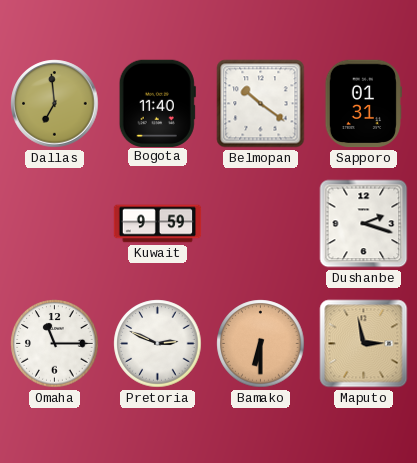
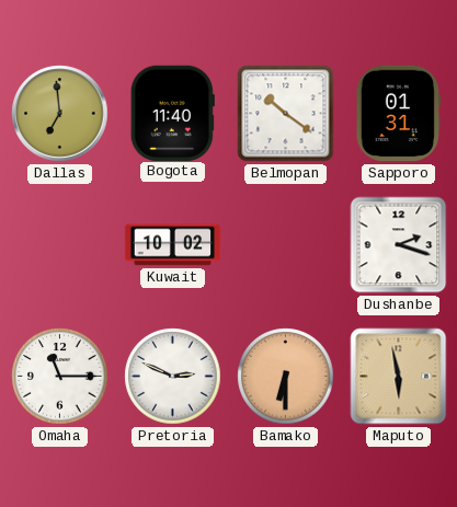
Kuwait: 9:59 -> 10:02
Maputo: 2:58 -> 5:58
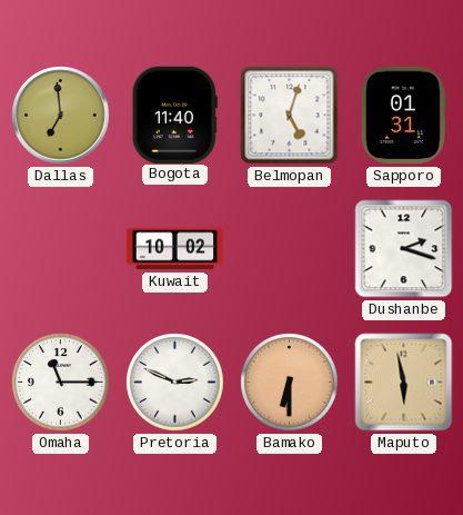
Belmopan: 10:21 -> 5:03
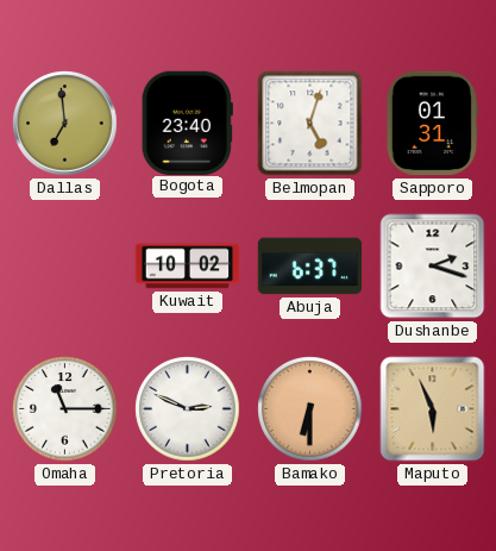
Bogota: 11:40 -> 23:40
Abuja: none -> 6:37
Maputo: 5:58 -> 5:56
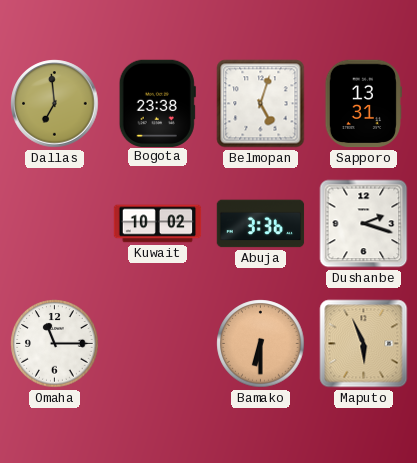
Bogota: 23:40 -> 23:38
Sapporo: 01:31 -> 13:31
Abuja: 6:37 -> 3:36
Pretoria: 2:49 -> none
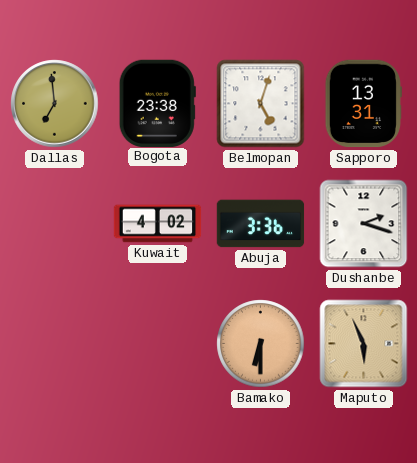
Kuwait: 10:02 -> 4:02
Omaha: 11:15 -> none
